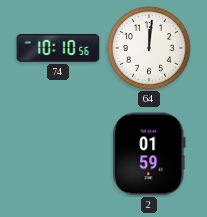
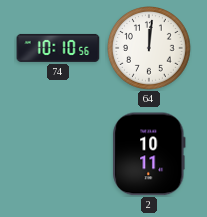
2: 01:59 -> 10:11
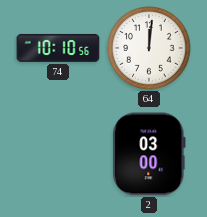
2: 10:11 -> 03:00
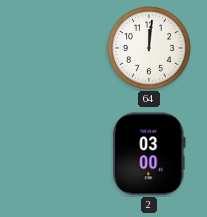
74: 10:10 -> none
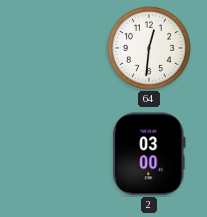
64: 12:01 -> 12:31
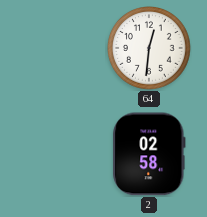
2: 03:00 -> 02:58
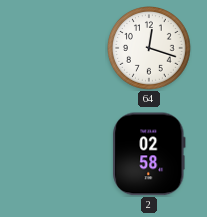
64: 12:31 -> 12:18
